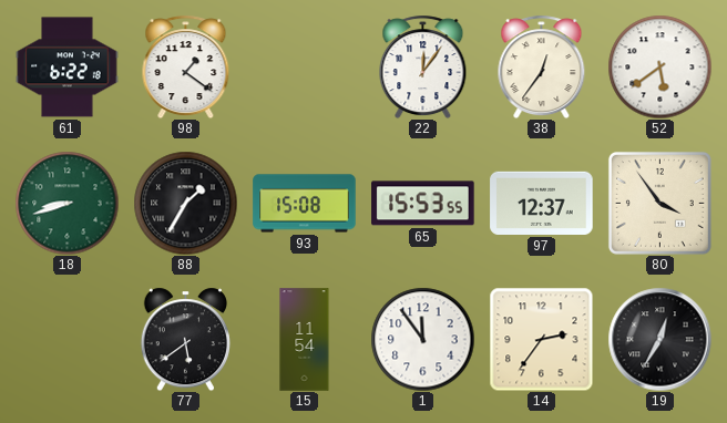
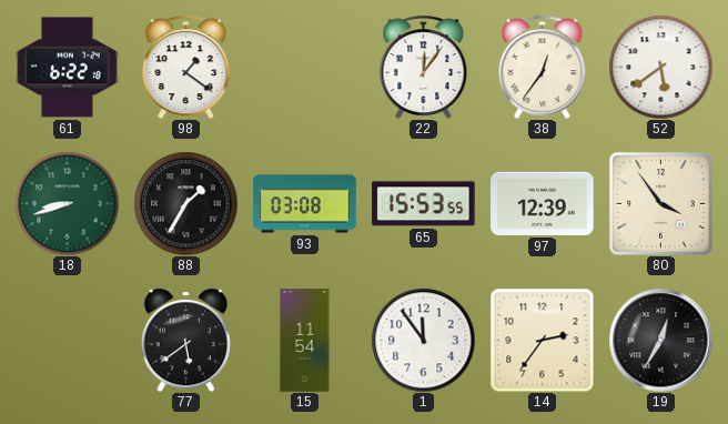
93: 15:08 -> 03:08
97: 12:37 -> 12:39
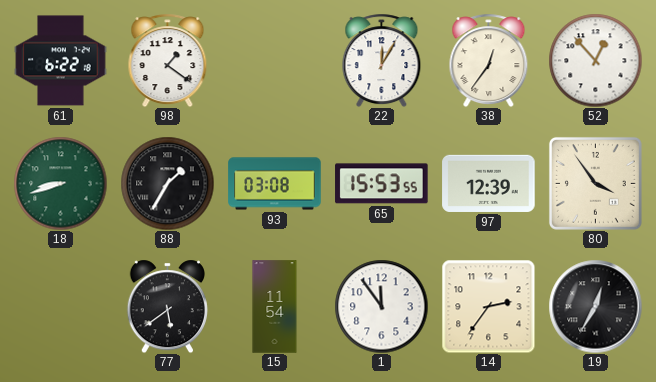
22: 12:06 -> 12:05
52: 5:39 -> 12:53
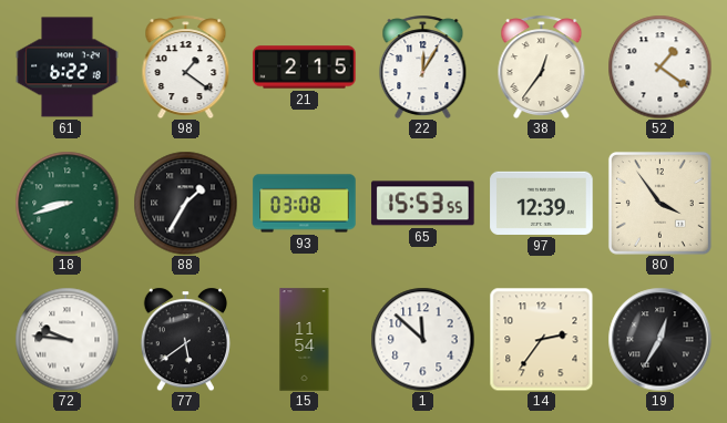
21: none -> 2:15
52: 12:53 -> 1:21
72: none -> 9:46
1: 11:54 -> 11:52
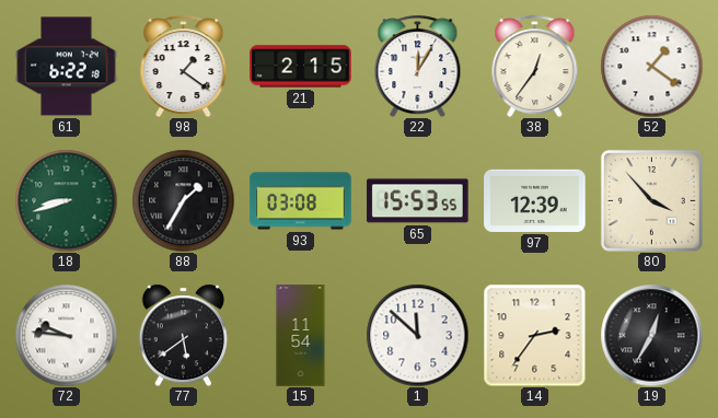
80: 3:54 -> 3:53
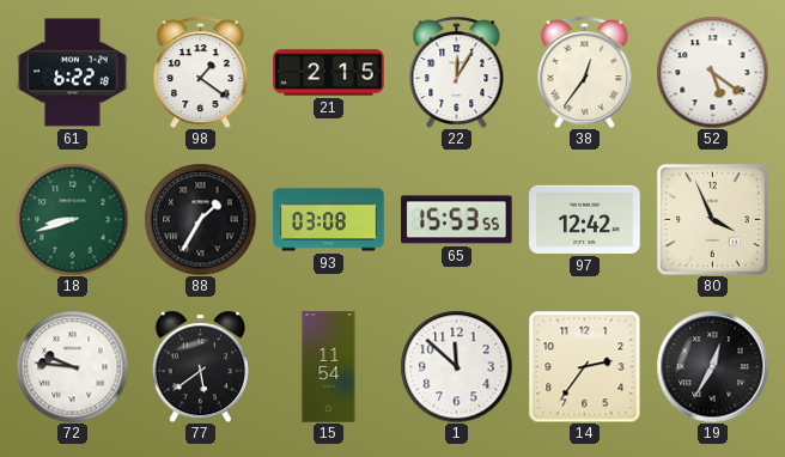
52: 1:21 -> 5:21
97: 12:39 -> 12:42
80: 3:53 -> 3:56
